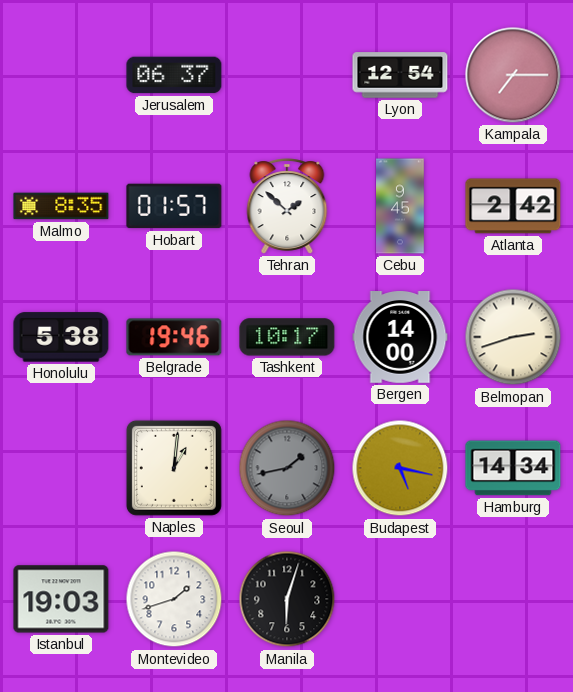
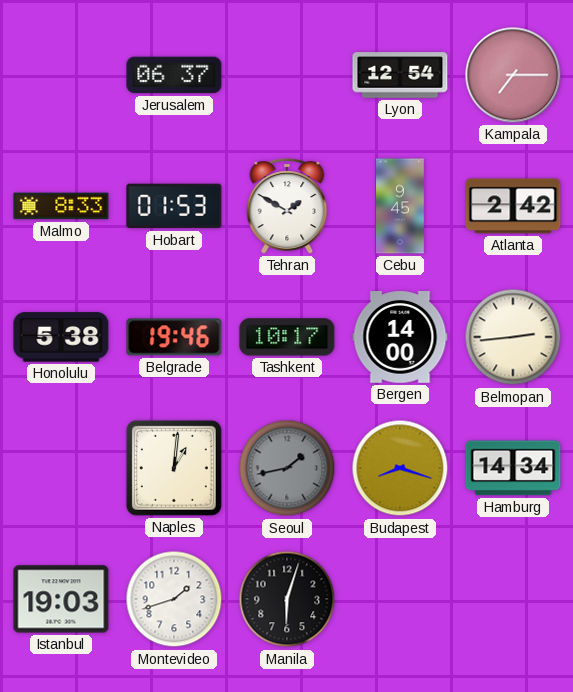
Malmo: 8:35 -> 8:33
Hobart: 01:57 -> 01:53
Tehran: 1:52 -> 1:50
Belmopan: 2:42 -> 2:44
Budapest: 5:17 -> 8:18
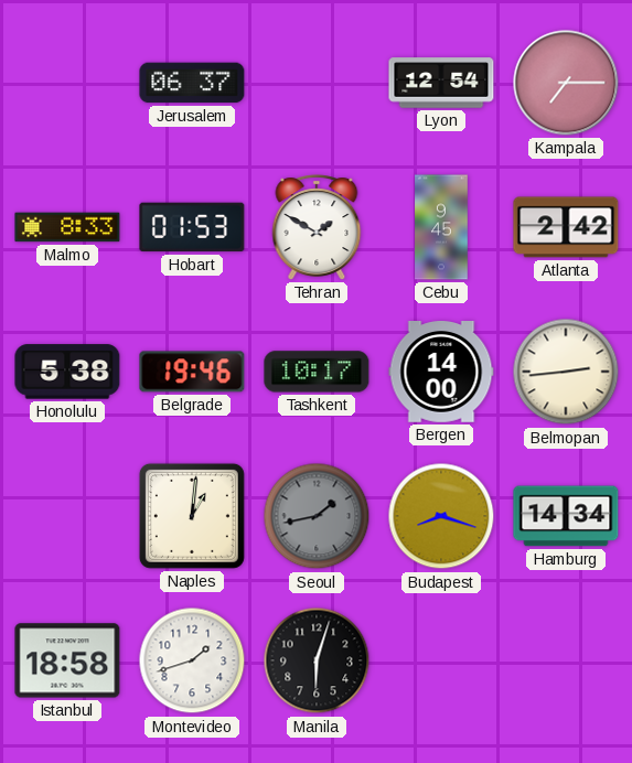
Istanbul: 19:03 -> 18:58
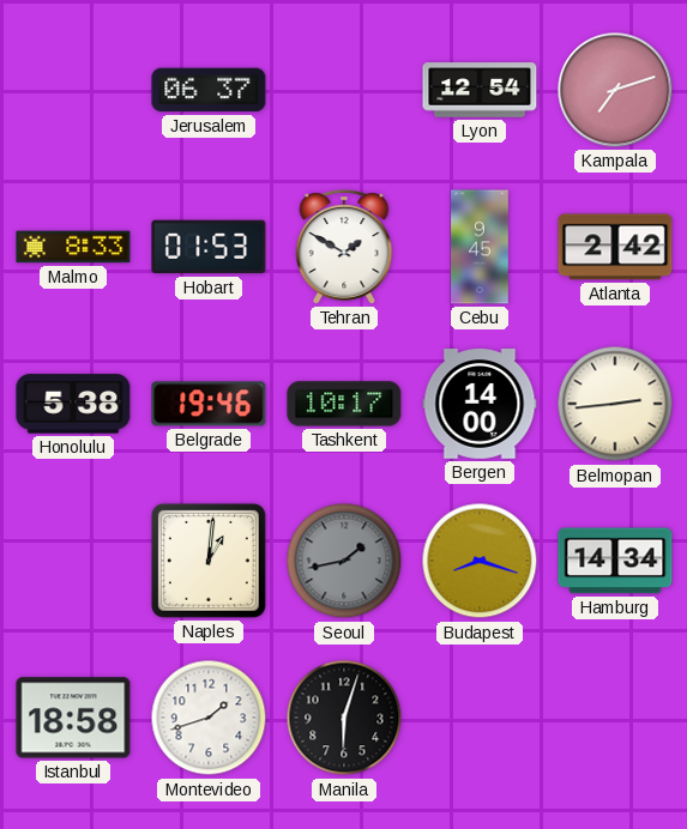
Kampala: 7:15 -> 7:12
